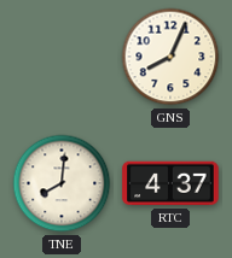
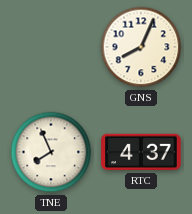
TNE: 8:01 -> 7:56
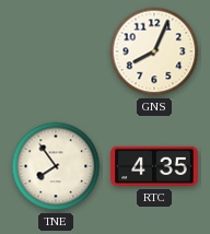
TNE: 7:56 -> 7:54
RTC: 4:37 -> 4:35
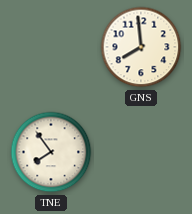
GNS: 8:04 -> 7:59
RTC: 4:35 -> none
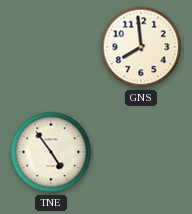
TNE: 7:54 -> 4:54
